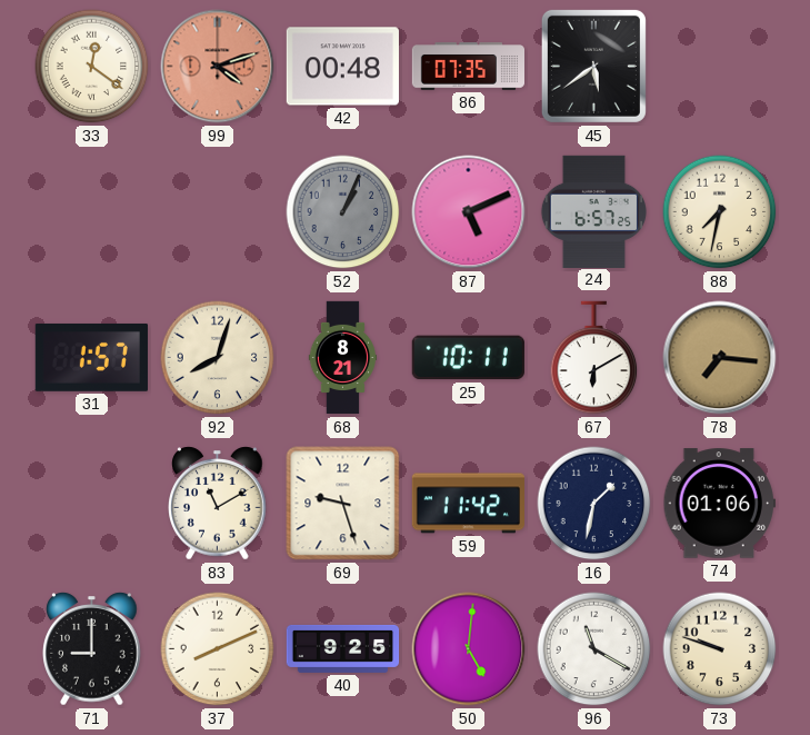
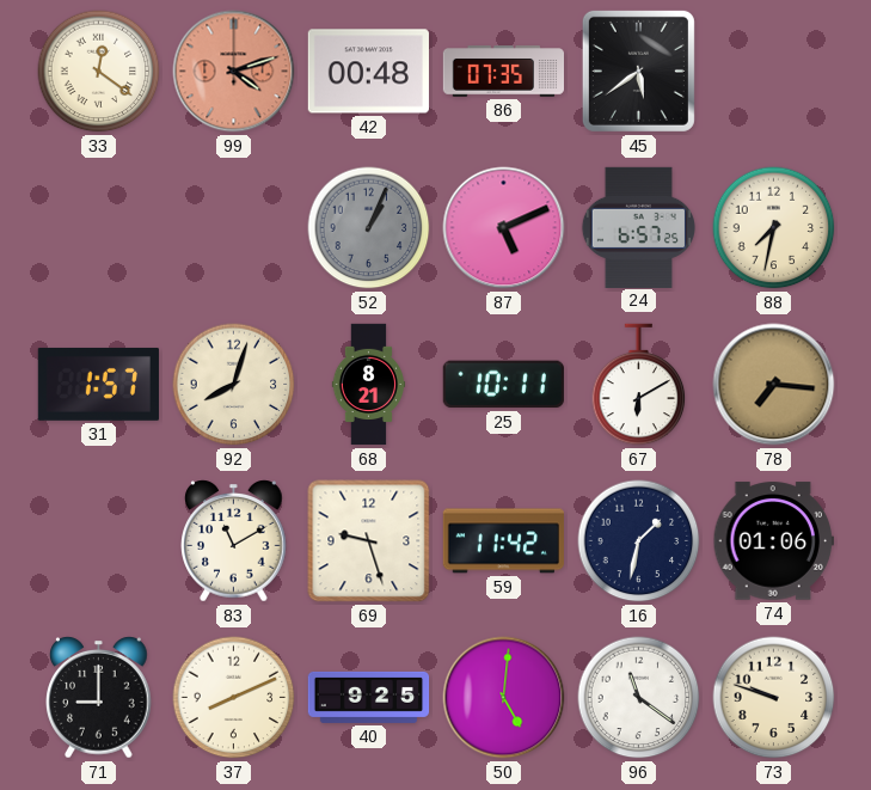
96: 11:20 -> 11:21
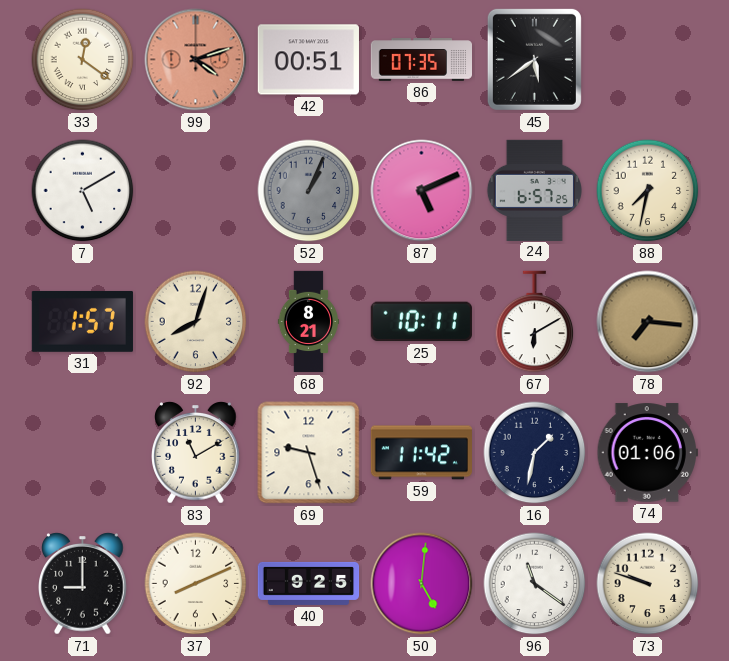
42: 00:48 -> 00:51
7: none -> 5:10
